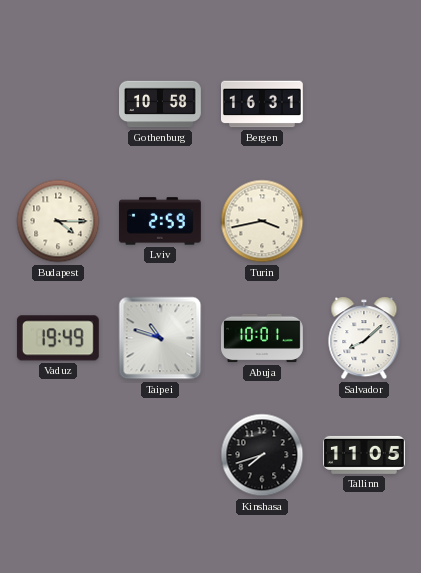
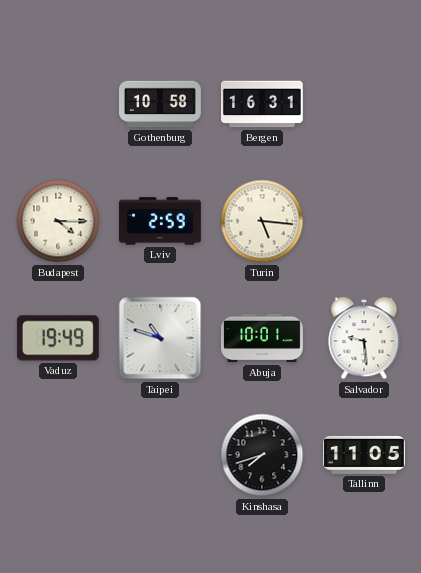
Turin: 3:43 -> 5:16
Salvador: 8:08 -> 9:29
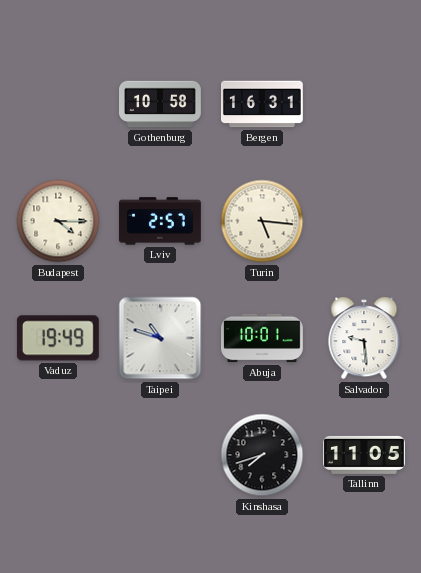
Lviv: 2:59 -> 2:57
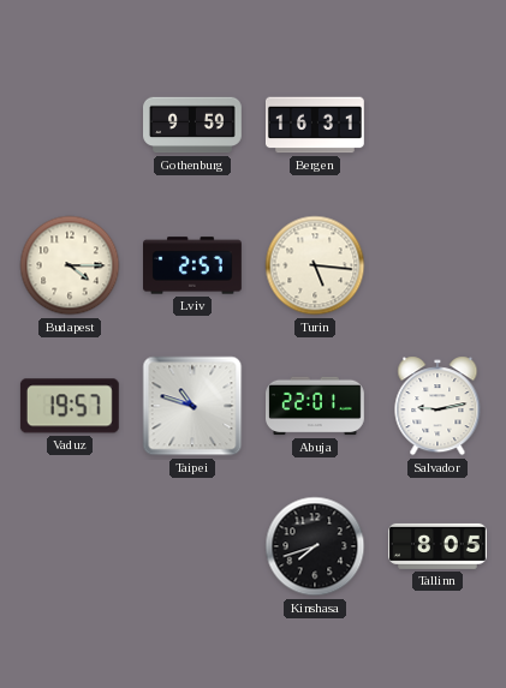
Gothenburg: 10:58 -> 9:59
Vaduz: 19:49 -> 19:57
Abuja: 10:01 -> 22:01
Salvador: 9:29 -> 9:13
Tallinn: 11:05 -> 8:05
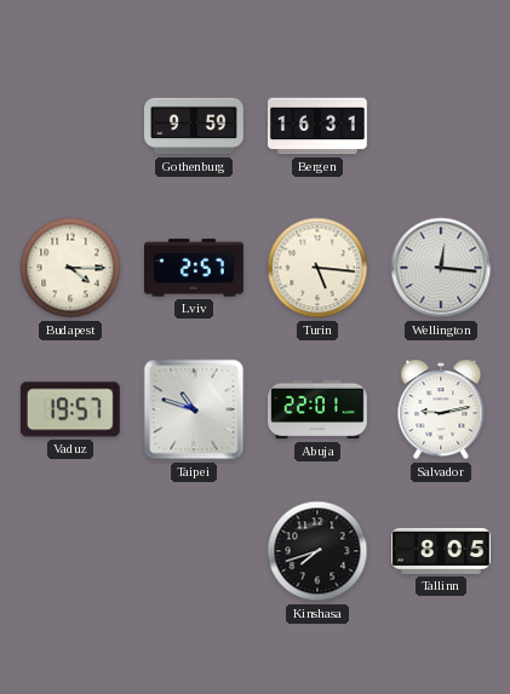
Wellington: none -> 12:16
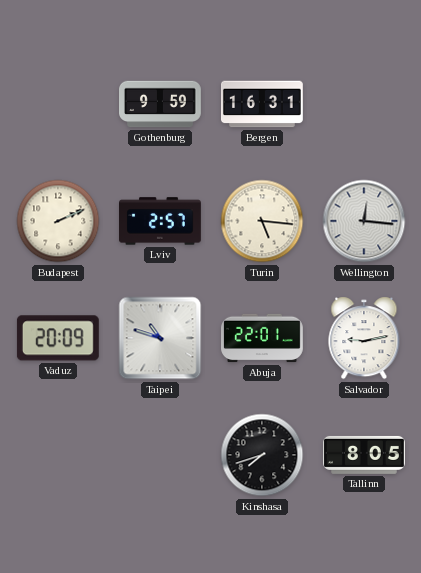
Budapest: 4:15 -> 2:11
Vaduz: 19:57 -> 20:09
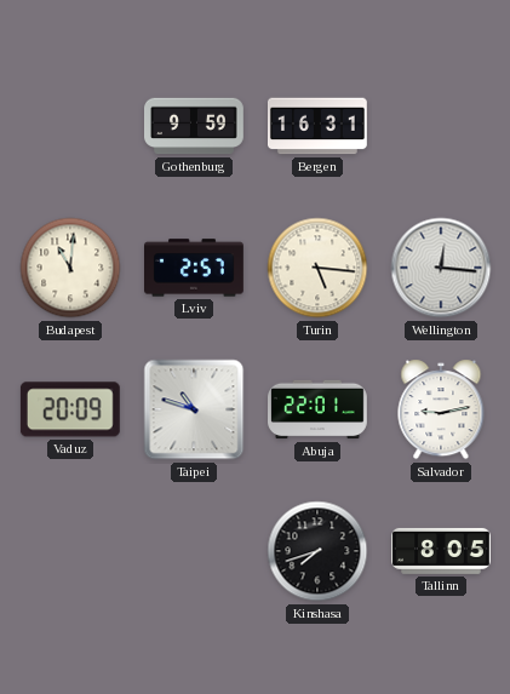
Budapest: 2:11 -> 11:01
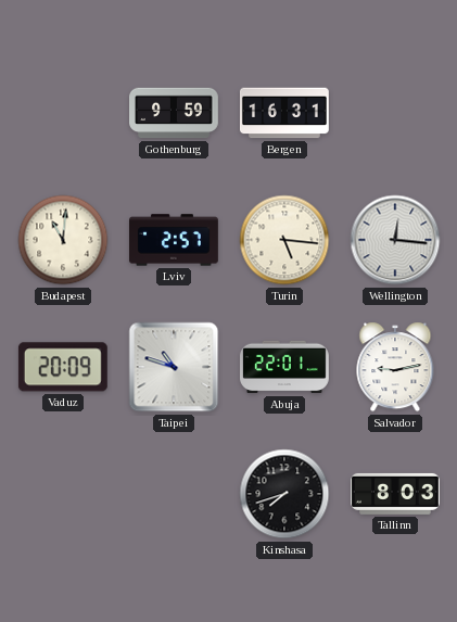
Tallinn: 8:05 -> 8:03
